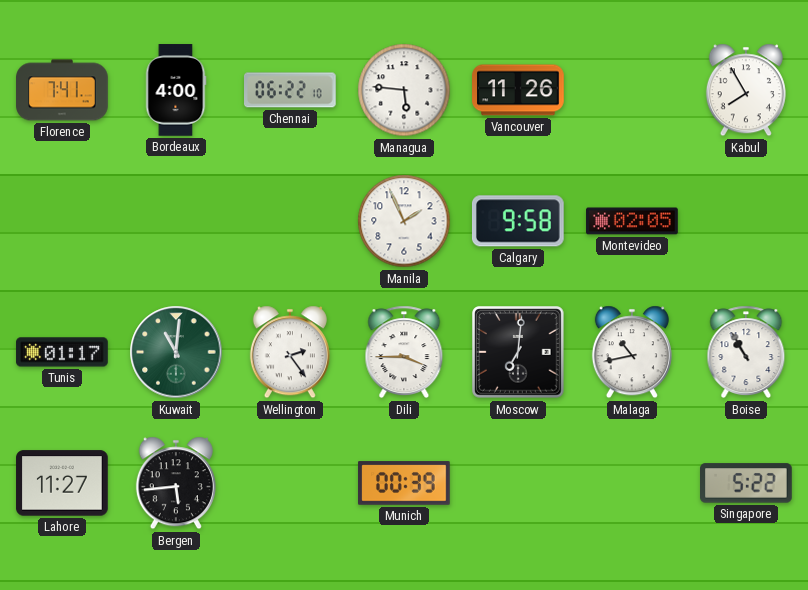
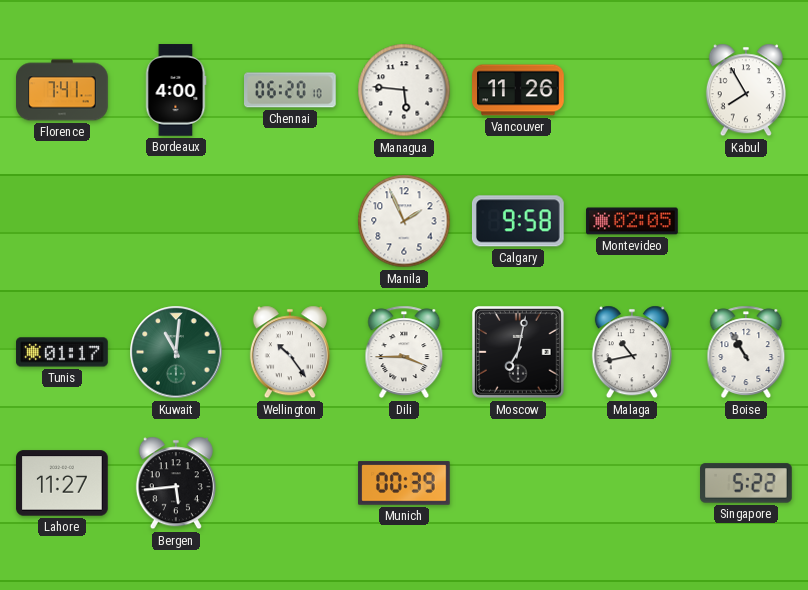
Chennai: 06:22 -> 06:20
Wellington: 2:24 -> 10:24
Moscow: 7:01 -> 7:02
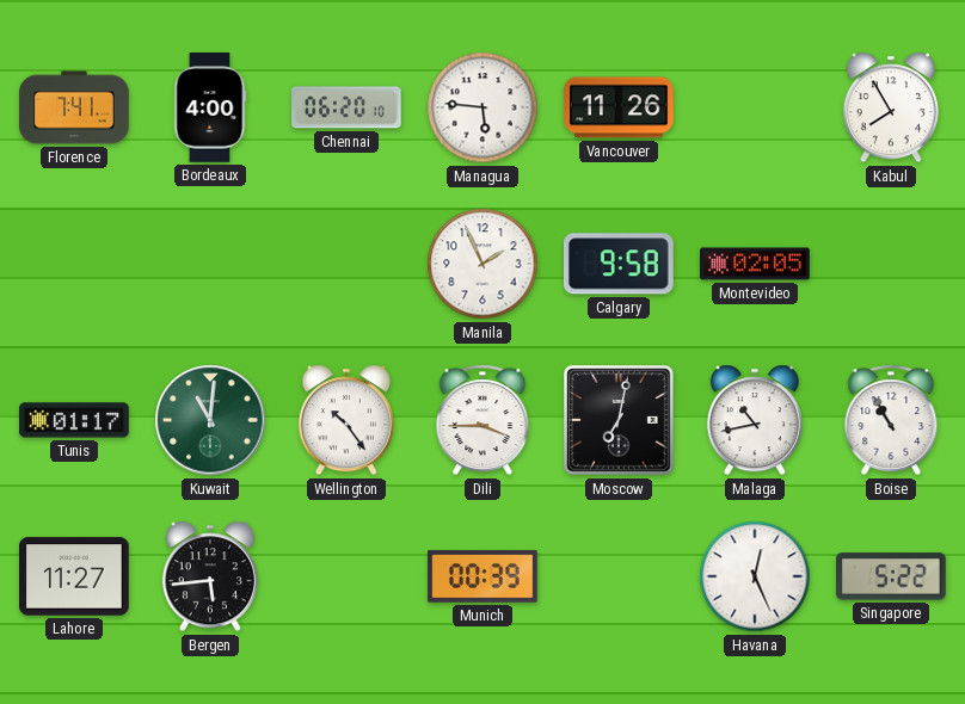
Havana: none -> 12:26
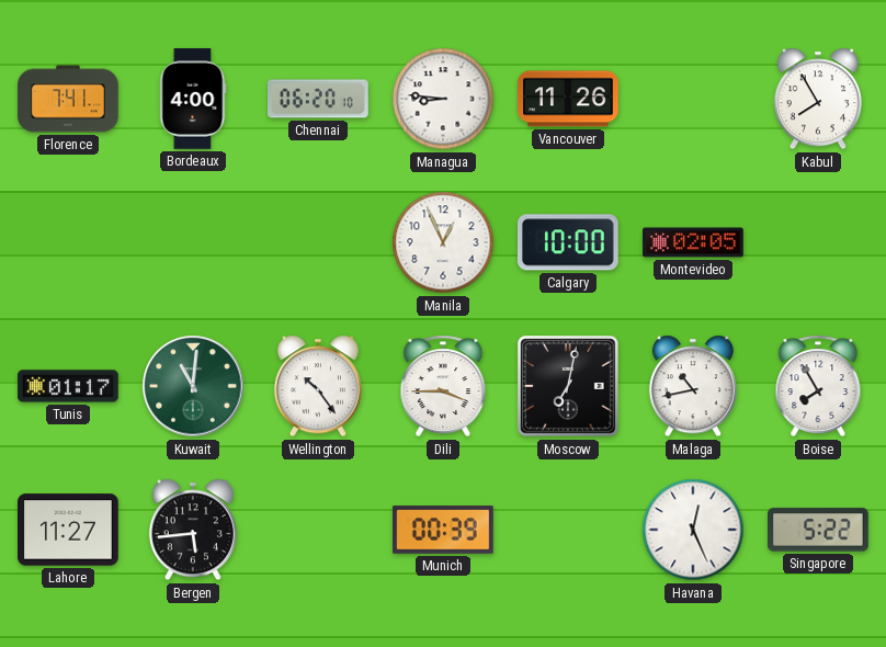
Managua: 5:46 -> 8:46
Manila: 1:56 -> 12:56
Calgary: 9:58 -> 10:00
Boise: 10:55 -> 7:55
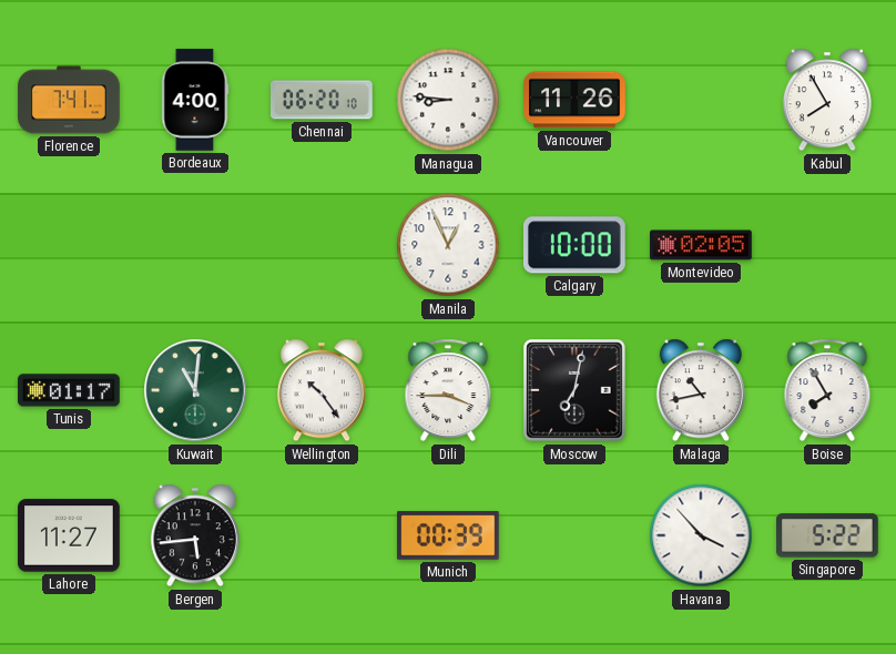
Havana: 12:26 -> 3:53
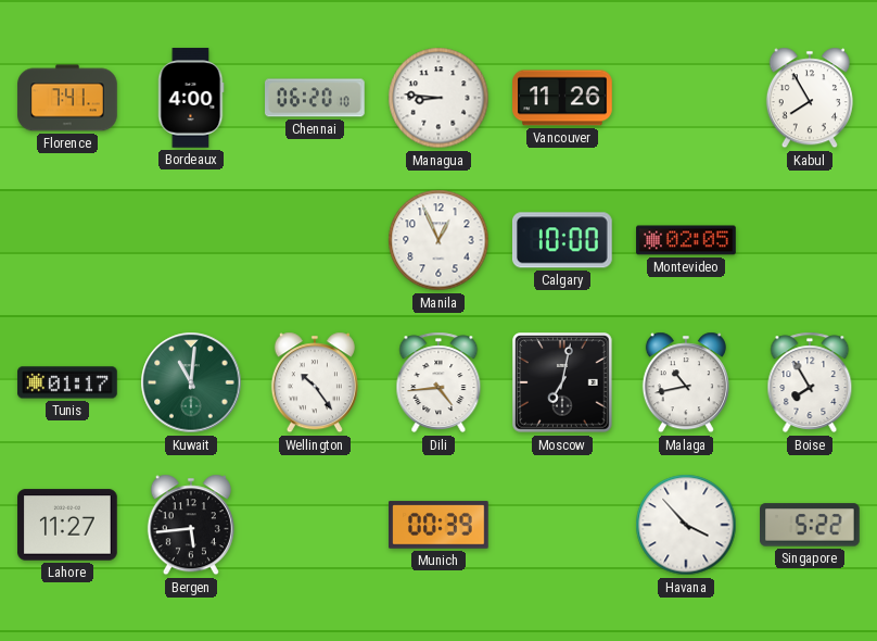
Dili: 3:45 -> 4:44
